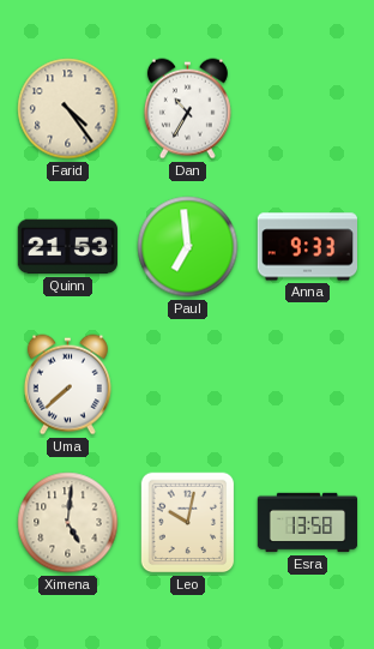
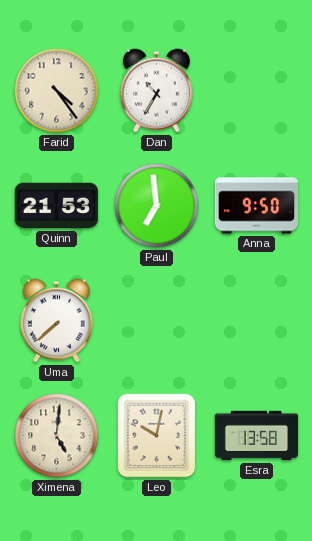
Anna: 9:33 -> 9:50
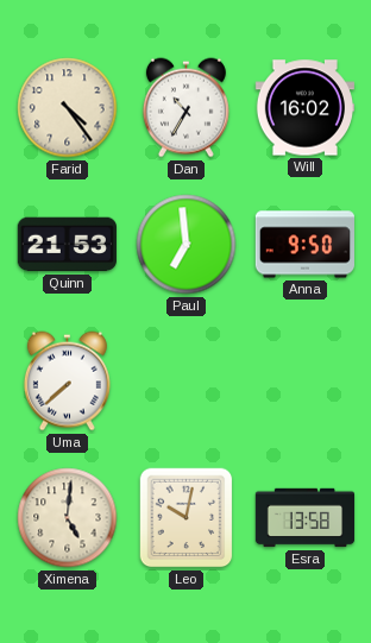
Will: none -> 16:02
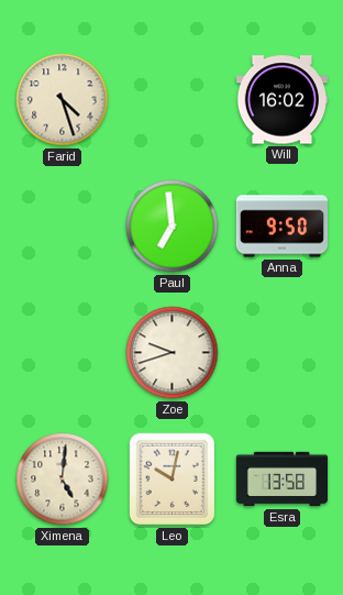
Farid: 4:24 -> 4:27
Dan: 10:35 -> none
Quinn: 21:53 -> none
Uma: 7:38 -> none
Zoe: none -> 9:42
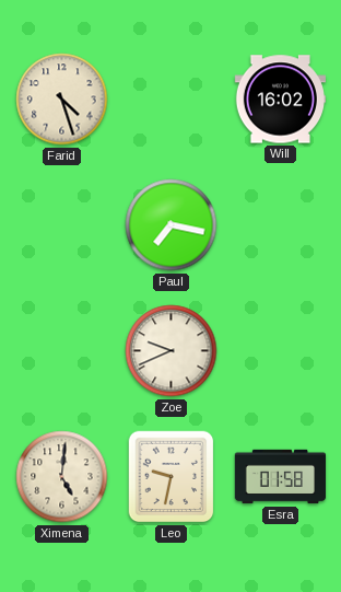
Paul: 6:59 -> 7:17
Anna: 9:50 -> none
Zoe: 9:42 -> 9:41
Leo: 10:02 -> 9:32
Esra: 13:58 -> 01:58
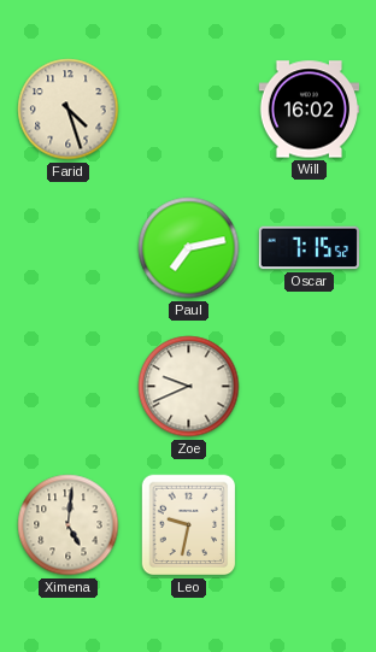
Paul: 7:17 -> 7:13
Oscar: none -> 7:15
Esra: 01:58 -> none
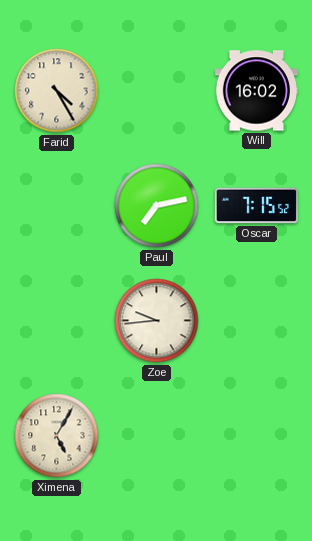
Farid: 4:27 -> 4:25
Zoe: 9:41 -> 9:44
Ximena: 5:01 -> 5:05
Leo: 9:32 -> none
